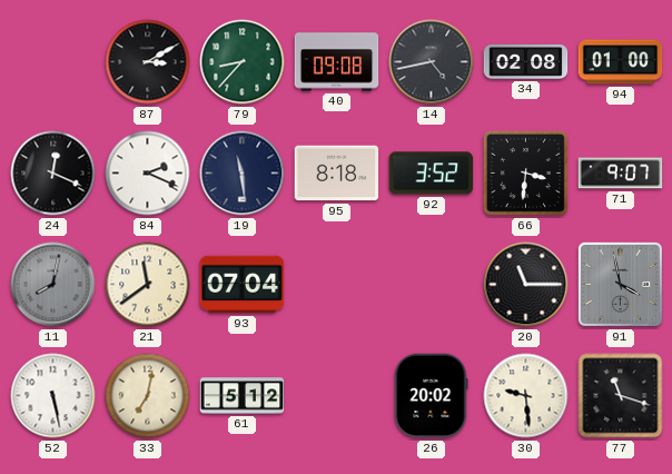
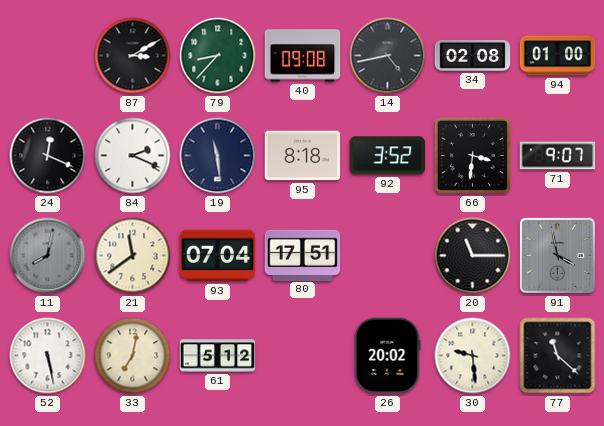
80: none -> 17:51
77: 11:18 -> 11:22
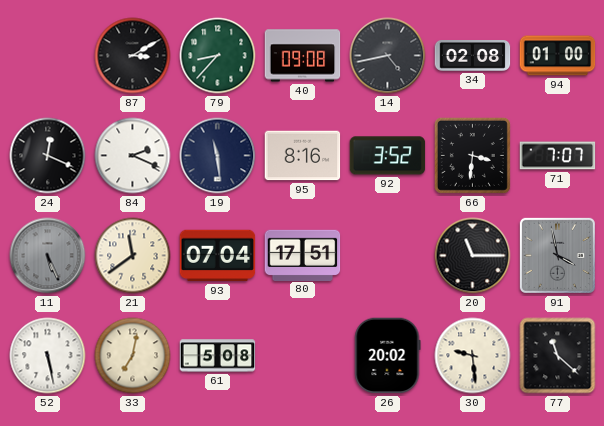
95: 8:18 -> 8:16
71: 9:07 -> 7:07
11: 8:02 -> 5:26
61: 5:12 -> 5:08
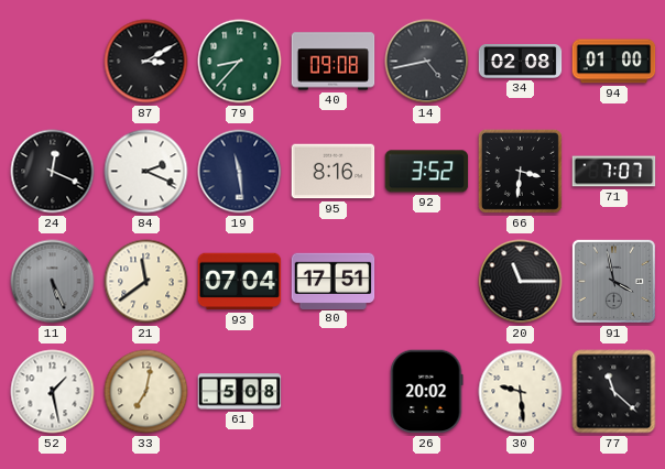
52: 5:28 -> 1:28
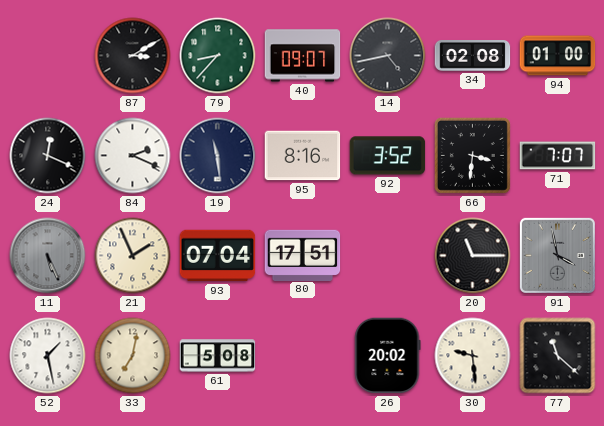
40: 09:08 -> 09:07
21: 11:39 -> 1:56
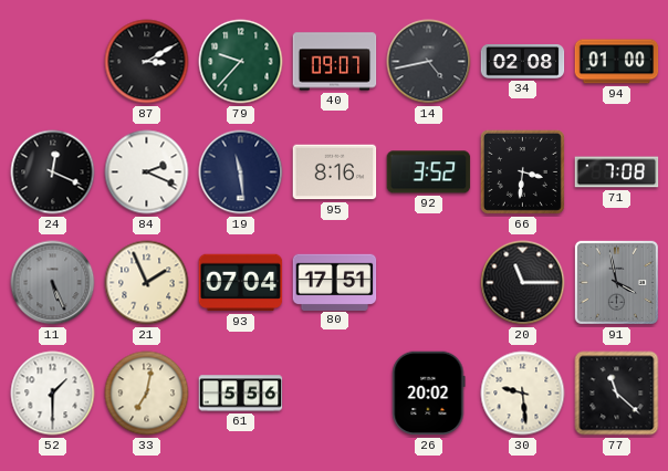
79: 8:37 -> 9:37
71: 7:07 -> 7:08
52: 1:28 -> 1:30
61: 5:08 -> 5:56
